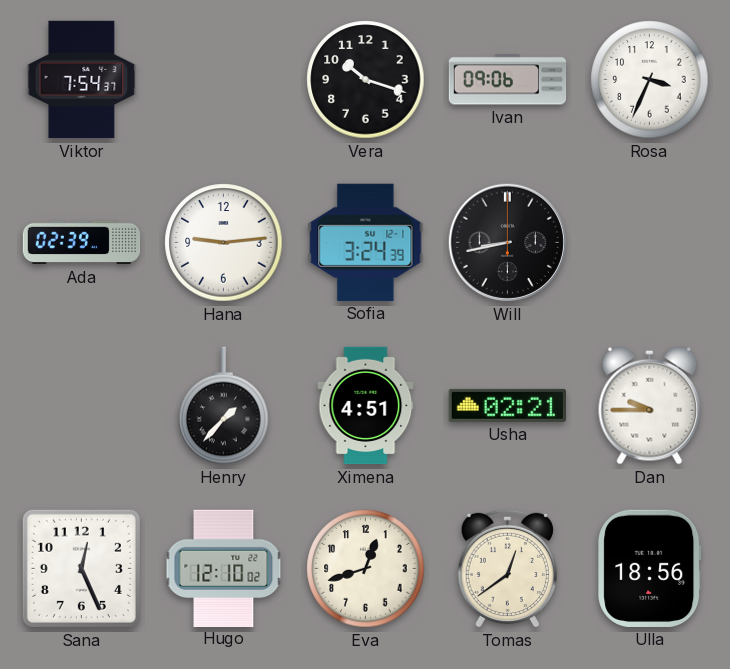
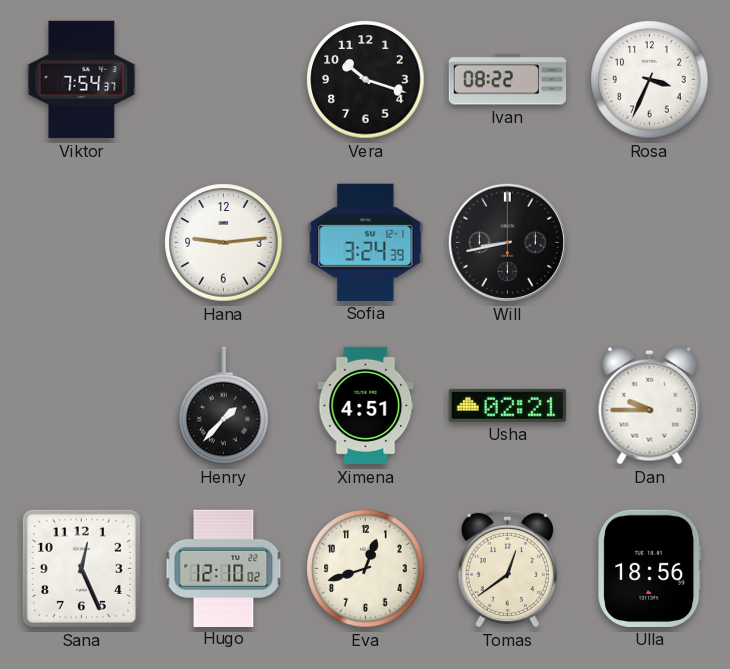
Ivan: 09:06 -> 08:22
Ada: 02:39 -> none
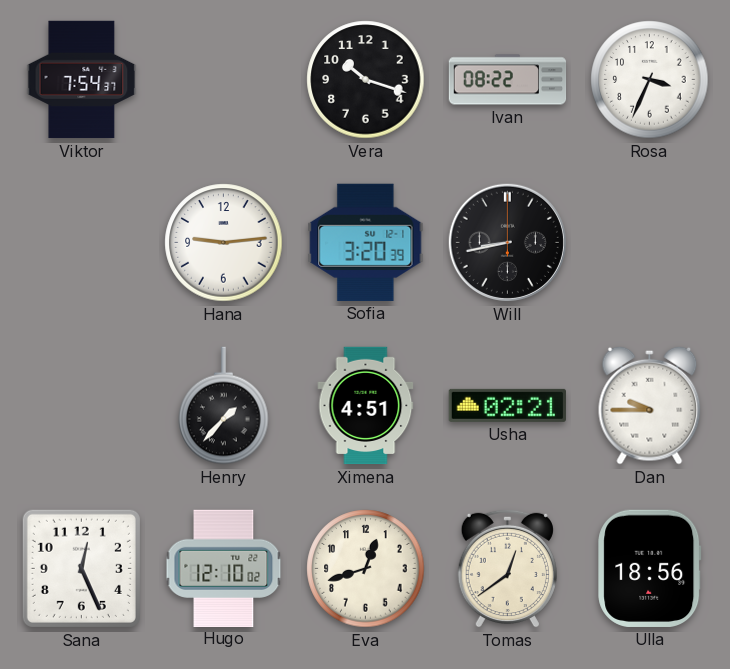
Sofia: 3:24 -> 3:20
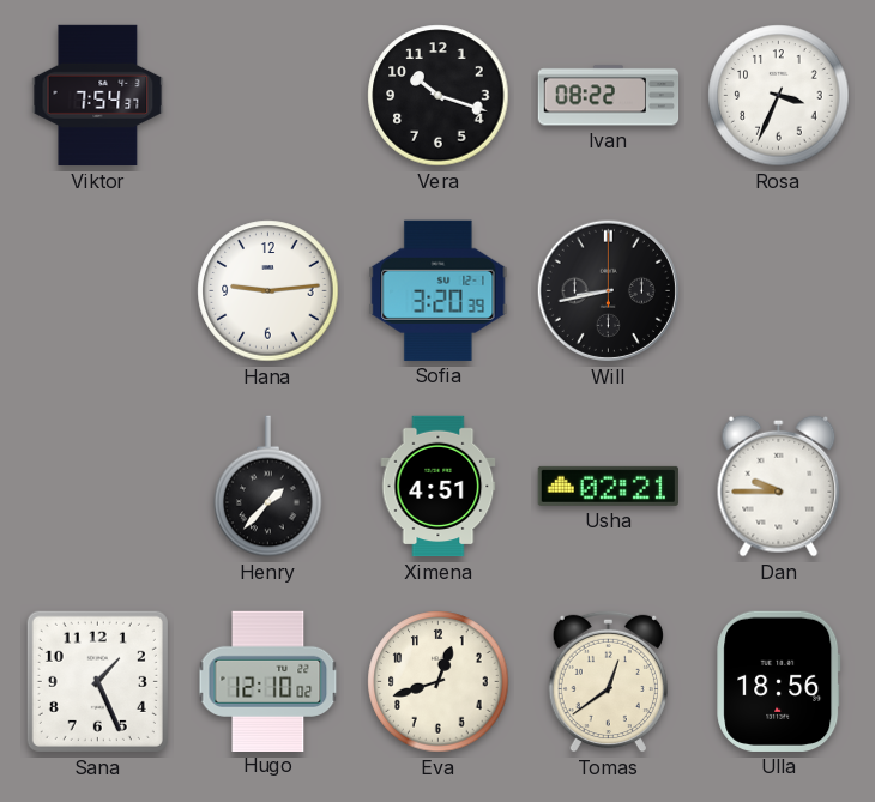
Sana: 12:26 -> 1:26
